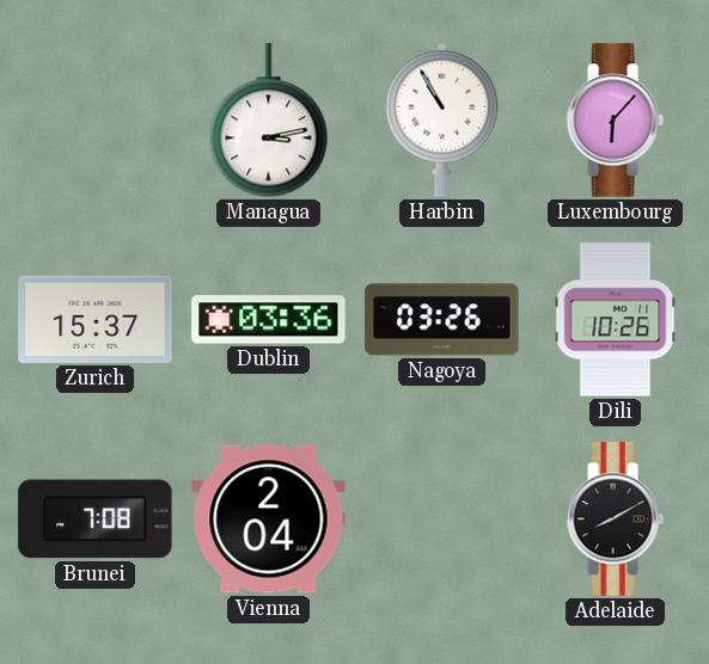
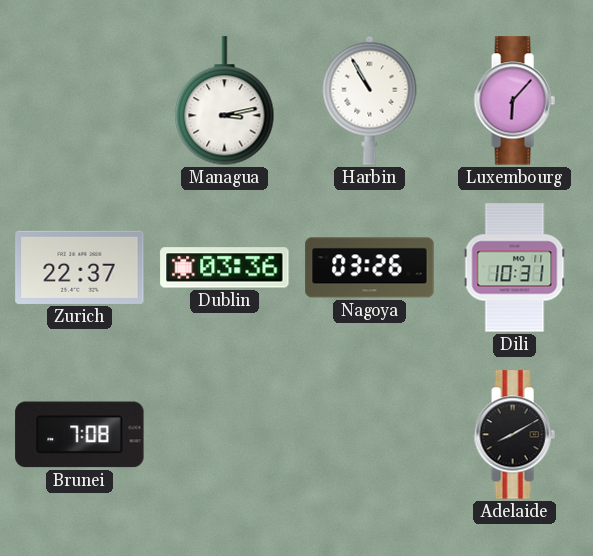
Zurich: 15:37 -> 22:37
Dili: 10:26 -> 10:31
Vienna: 2:04 -> none
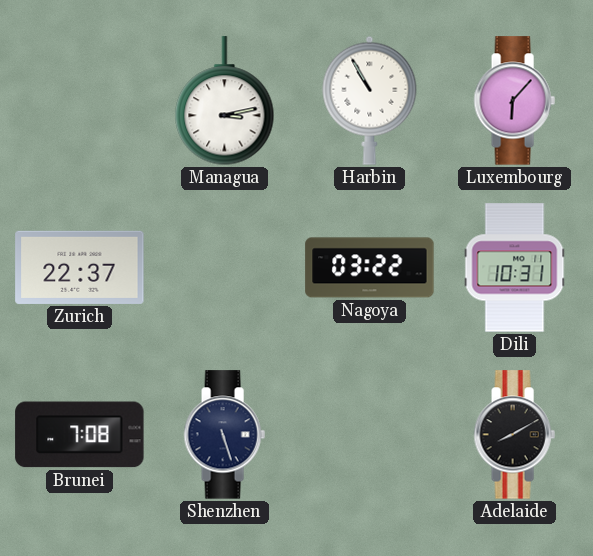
Dublin: 03:36 -> none
Nagoya: 03:26 -> 03:22
Shenzhen: none -> 5:27
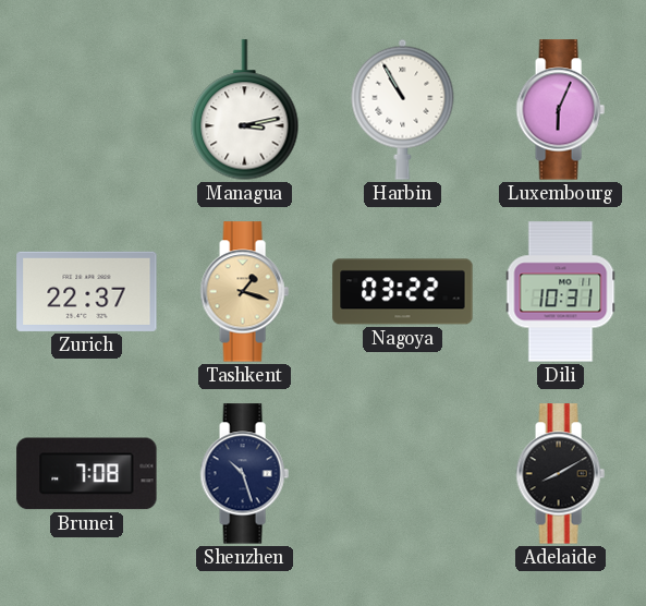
Luxembourg: 6:07 -> 6:04
Tashkent: none -> 1:18
Shenzhen: 5:27 -> 10:27
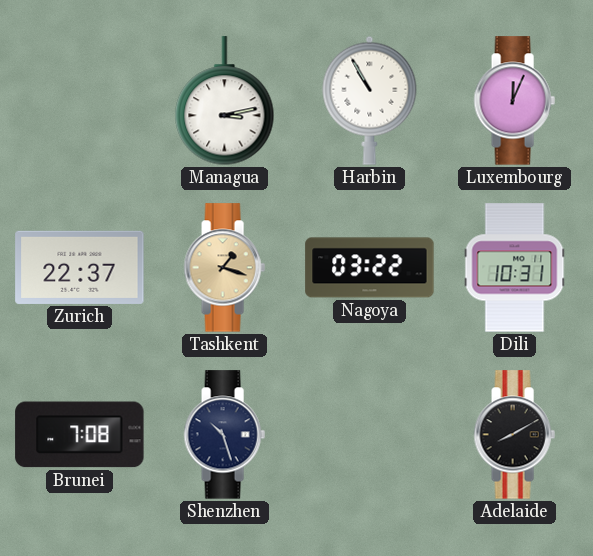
Luxembourg: 6:04 -> 12:04
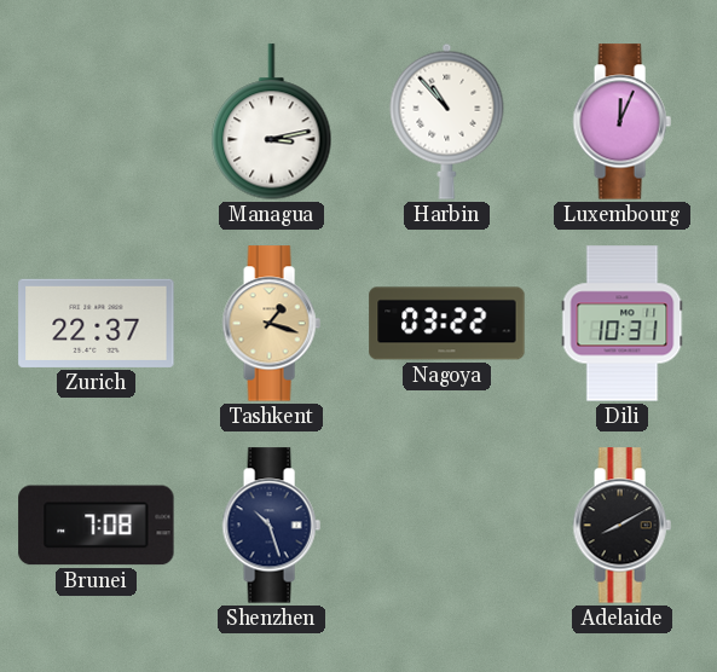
Harbin: 10:55 -> 10:53
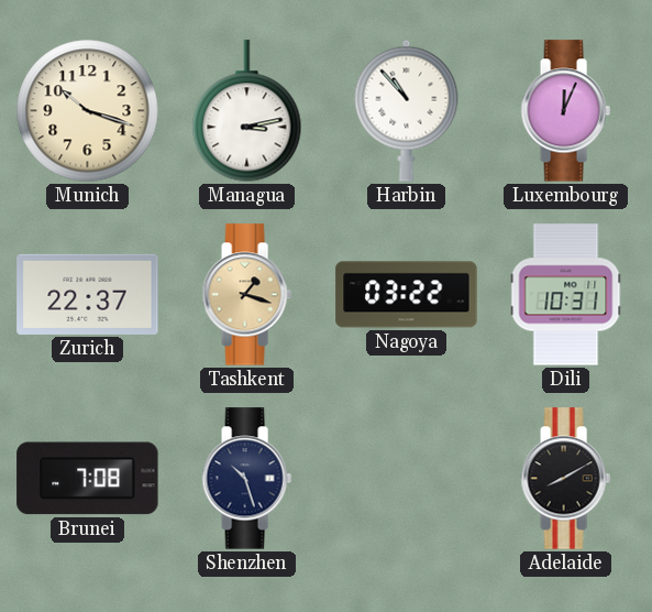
Munich: none -> 10:18
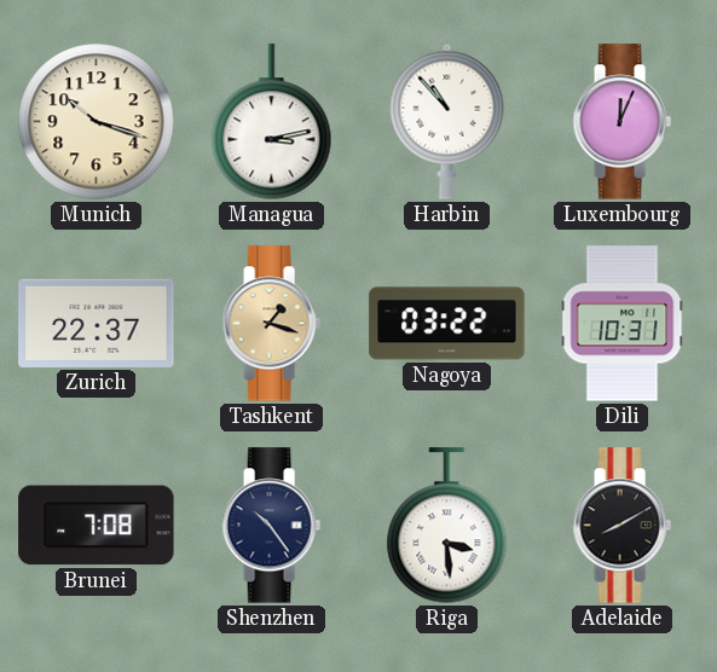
Shenzhen: 10:27 -> 10:24
Riga: none -> 3:29
